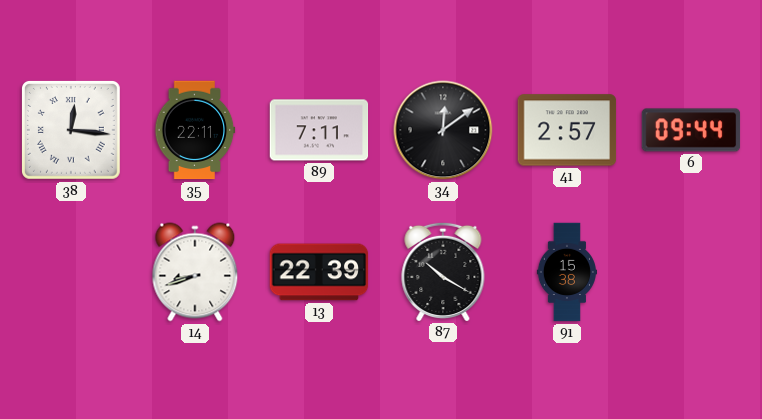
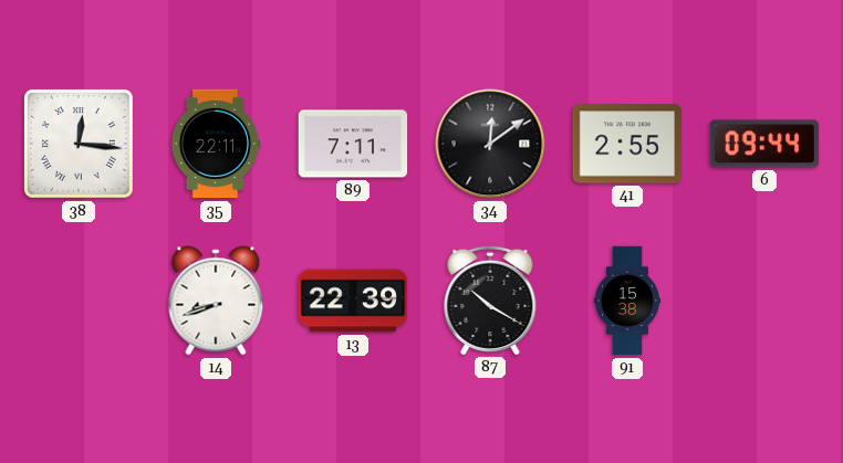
41: 2:57 -> 2:55
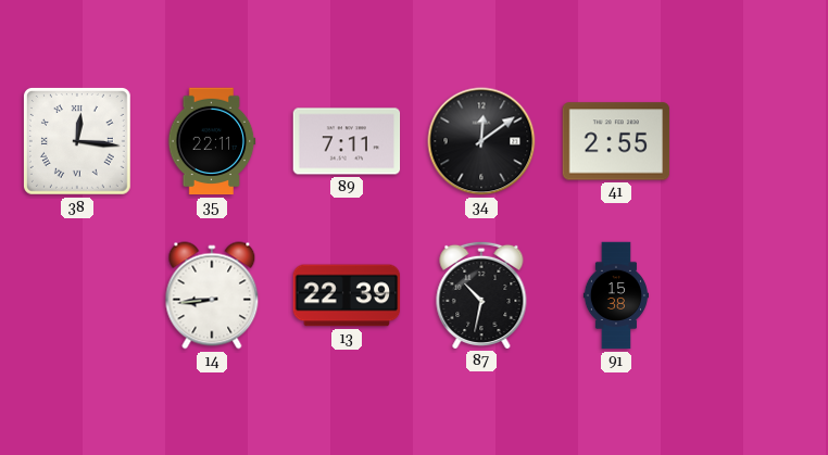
6: 09:44 -> none
14: 8:42 -> 8:44
87: 10:20 -> 10:32
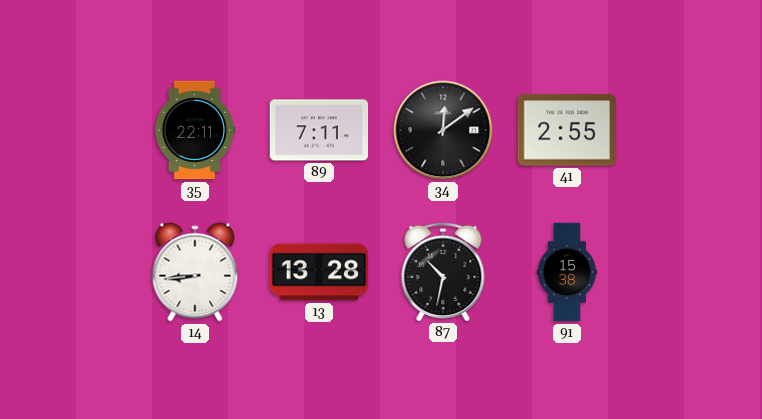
38: 12:16 -> none
13: 22:39 -> 13:28
